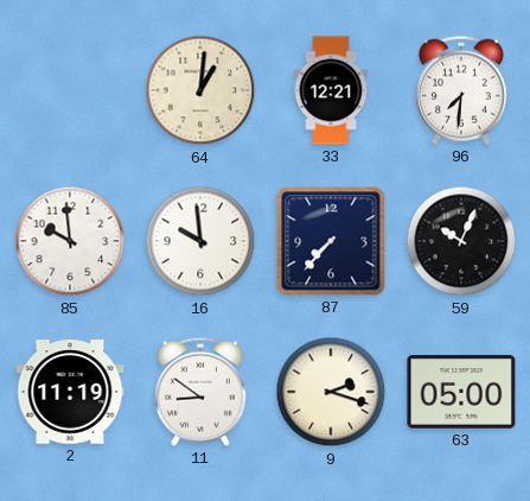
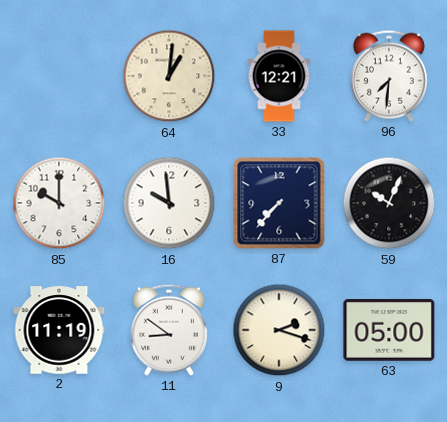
85: 9:59 -> 10:00
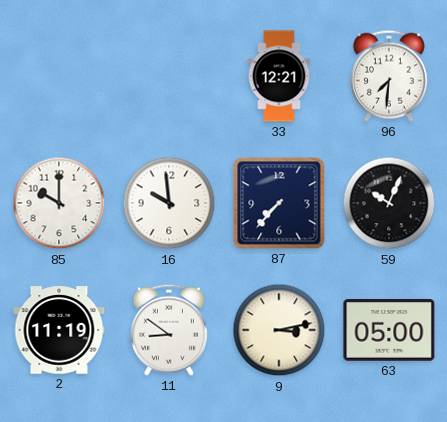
64: 1:01 -> none
9: 2:18 -> 3:13
